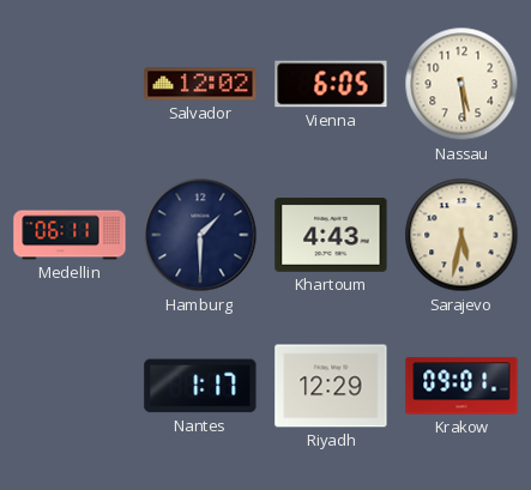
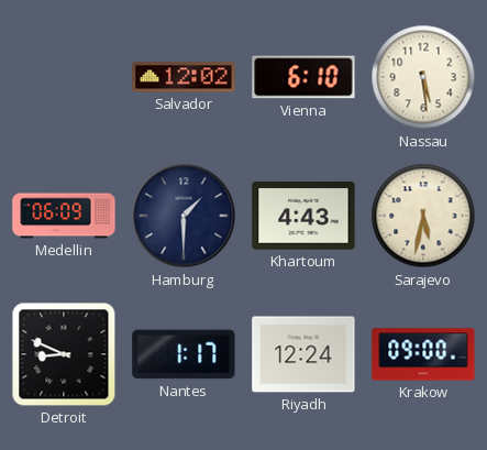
Vienna: 6:05 -> 6:10
Medellin: 06:11 -> 06:09
Detroit: none -> 8:49
Riyadh: 12:29 -> 12:24
Krakow: 09:01 -> 09:00
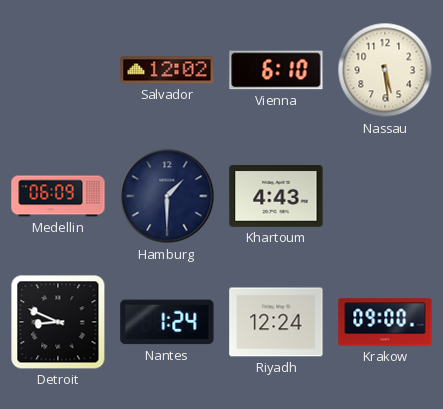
Sarajevo: 5:32 -> none
Nantes: 1:17 -> 1:24
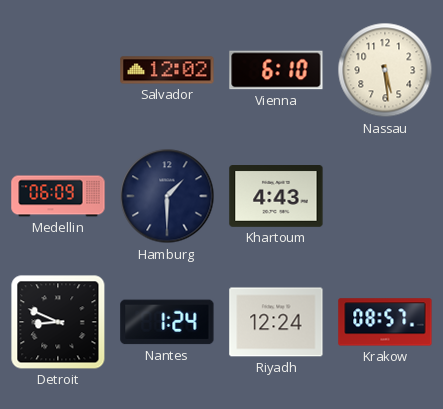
Krakow: 09:00 -> 08:57
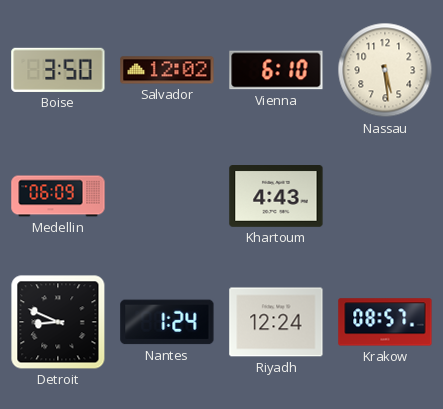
Boise: none -> 3:50
Hamburg: 1:30 -> none
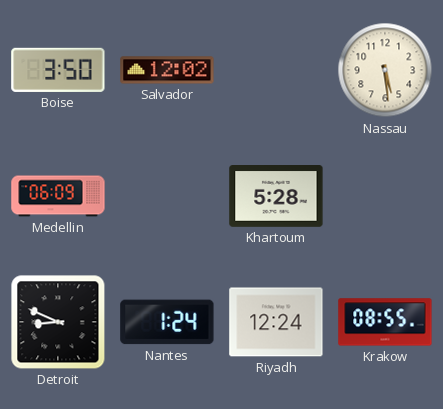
Vienna: 6:10 -> none
Khartoum: 4:43 -> 5:28
Krakow: 08:57 -> 08:55
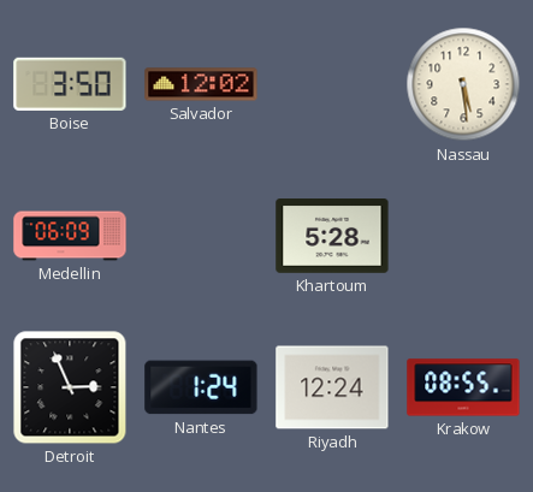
Detroit: 8:49 -> 2:56
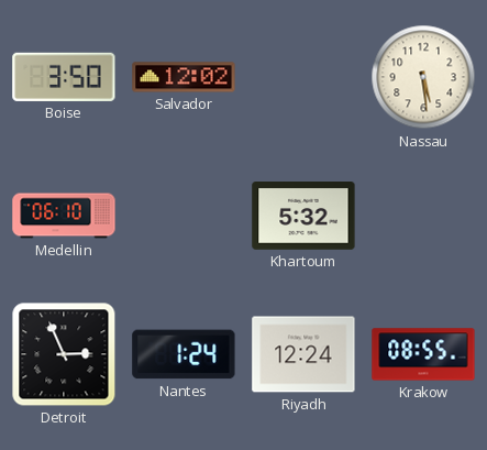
Medellin: 06:09 -> 06:10
Khartoum: 5:28 -> 5:32
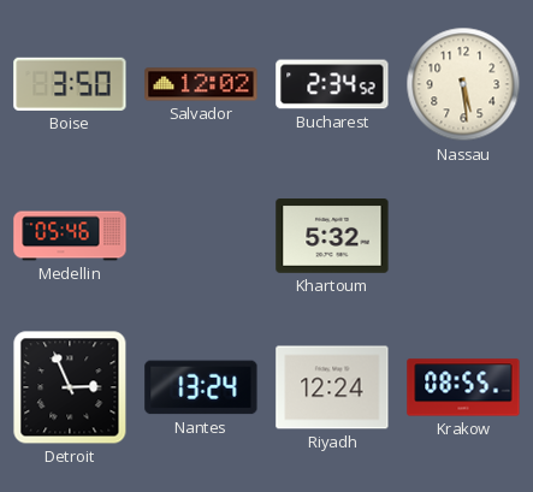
Bucharest: none -> 2:34
Medellin: 06:10 -> 05:46
Nantes: 1:24 -> 13:24
